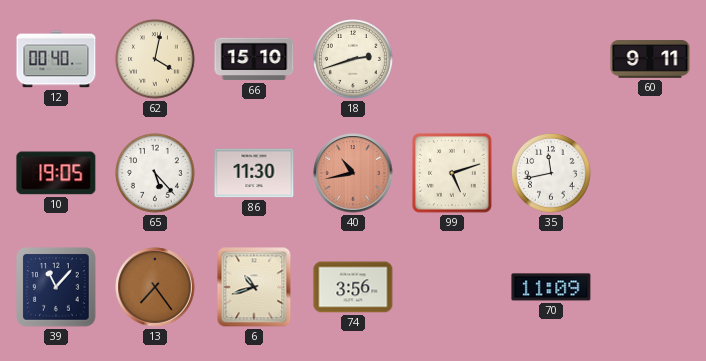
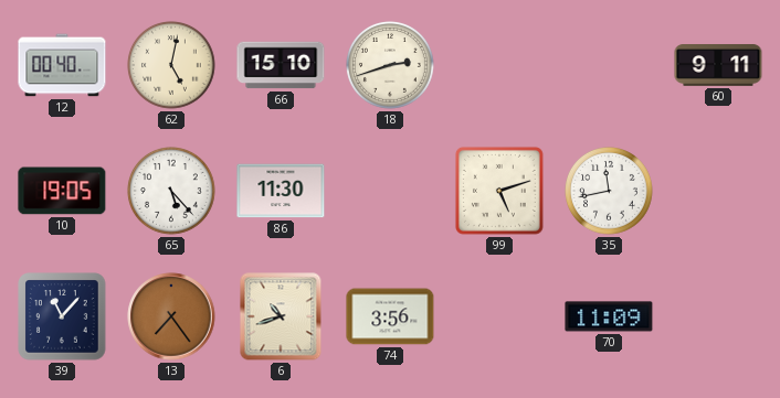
62: 4:02 -> 5:02
40: 10:43 -> none
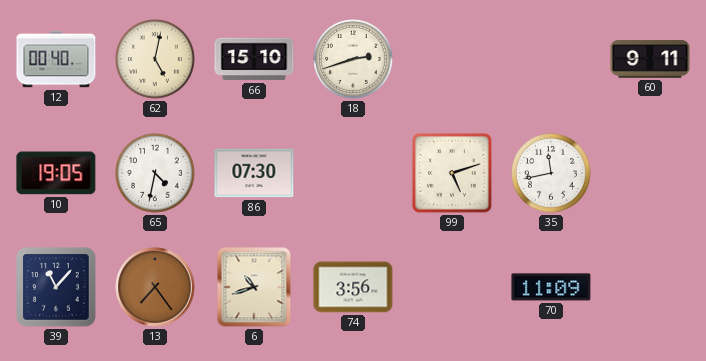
65: 5:23 -> 4:32
86: 11:30 -> 07:30
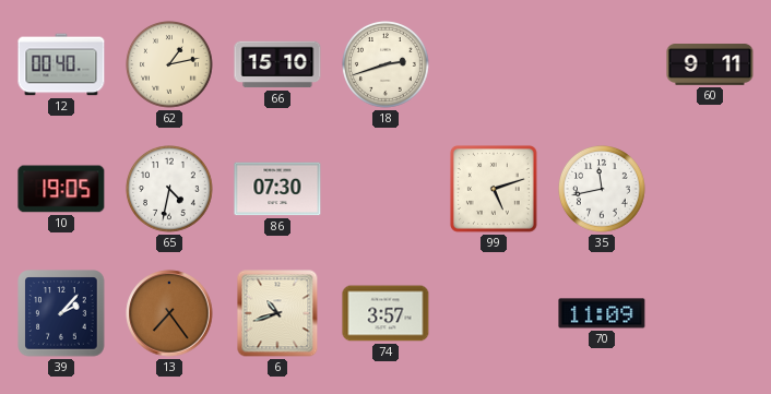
62: 5:02 -> 1:13
39: 11:07 -> 2:07
74: 3:56 -> 3:57
